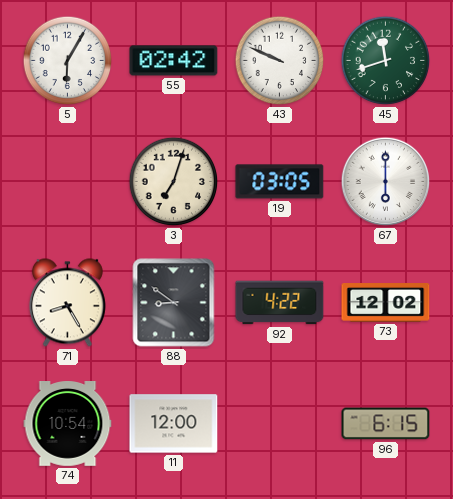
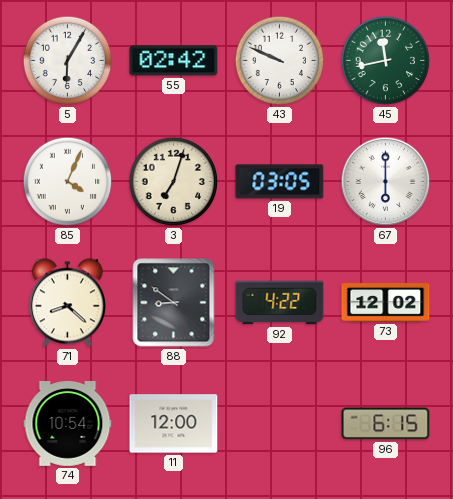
45: 11:42 -> 11:43
85: none -> 4:04
71: 8:25 -> 8:22
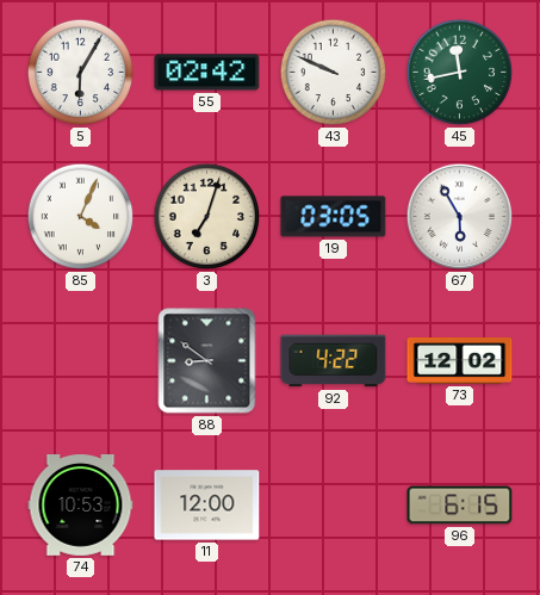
67: 6:00 -> 5:55
71: 8:22 -> none
74: 10:54 -> 10:53
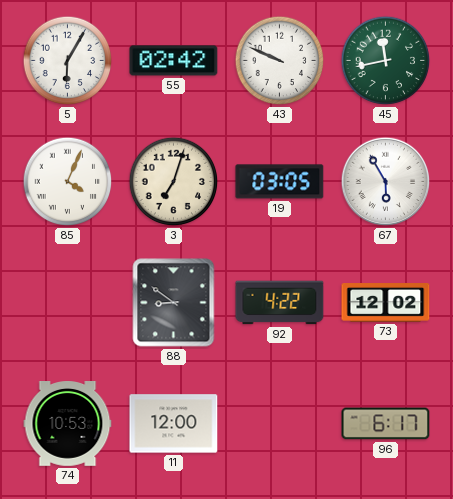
96: 6:15 -> 6:17
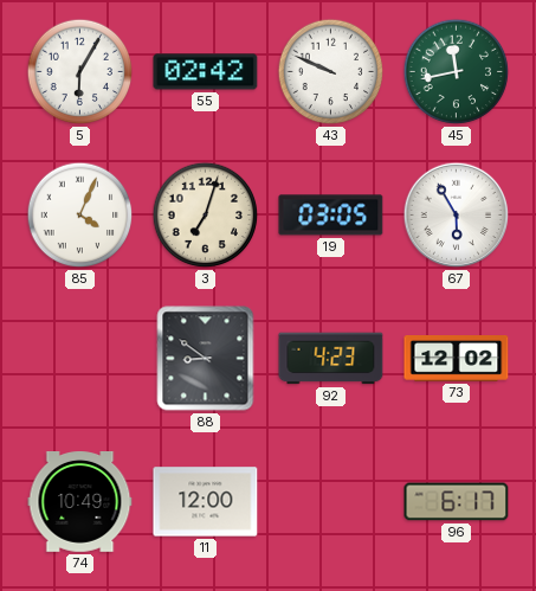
92: 4:22 -> 4:23
74: 10:53 -> 10:49
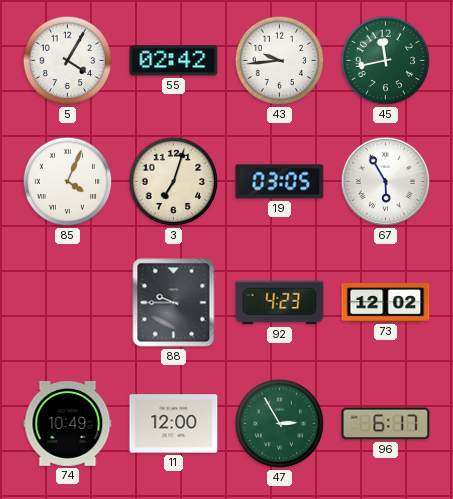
5: 6:05 -> 4:05
43: 9:49 -> 9:44
88: 8:51 -> 9:45
47: none -> 2:55
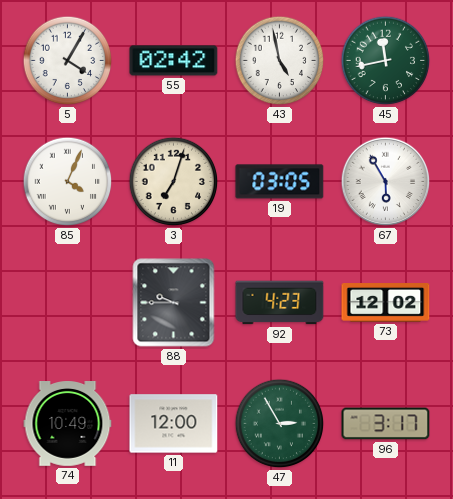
43: 9:44 -> 4:58
96: 6:17 -> 3:17
